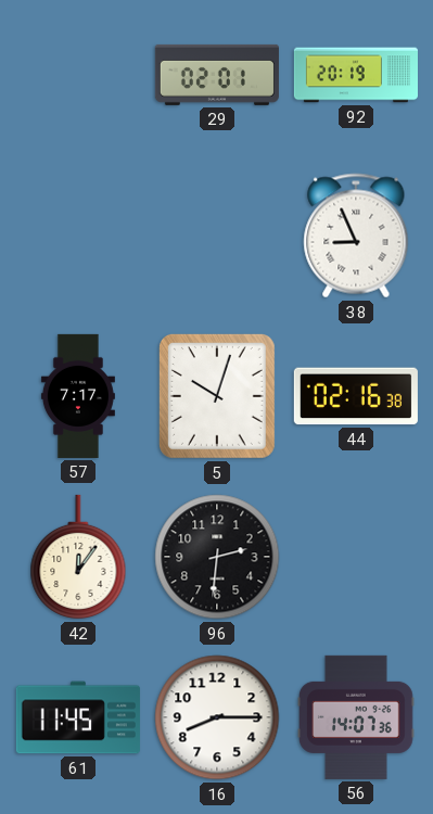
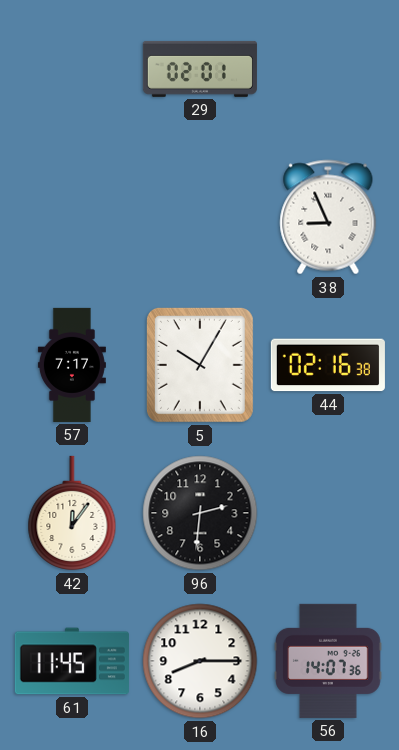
92: 20:19 -> none
5: 10:03 -> 10:05
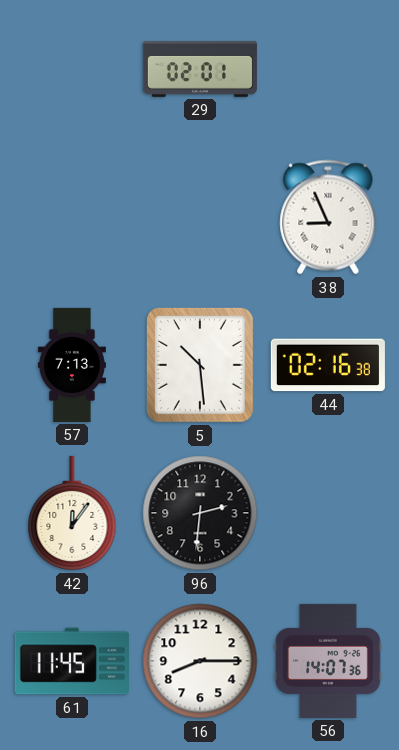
57: 7:17 -> 7:13
5: 10:05 -> 10:29
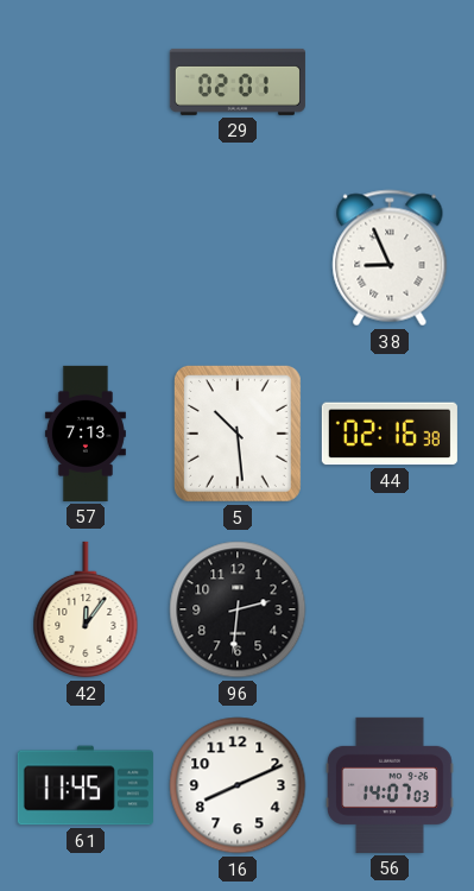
16: 8:15 -> 8:11
56: 14:07:36 -> 14:07:03
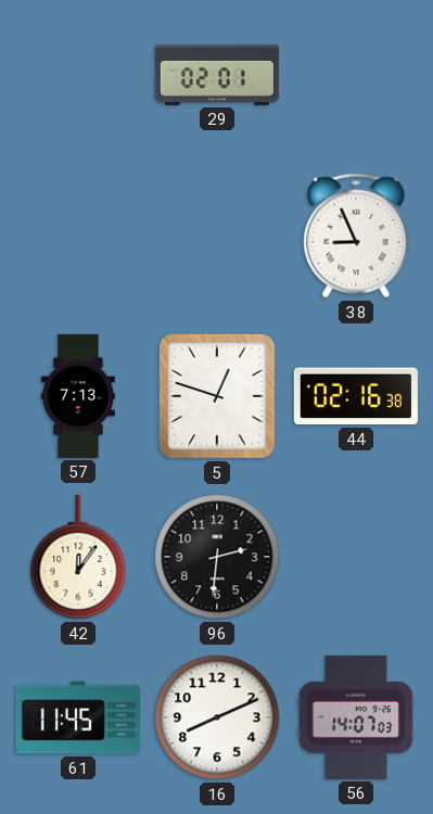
5: 10:29 -> 12:48
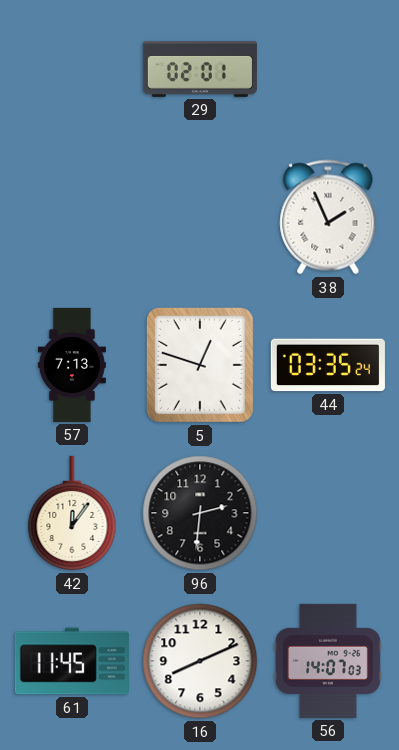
38: 8:56 -> 1:56
44: 02:16 -> 03:35
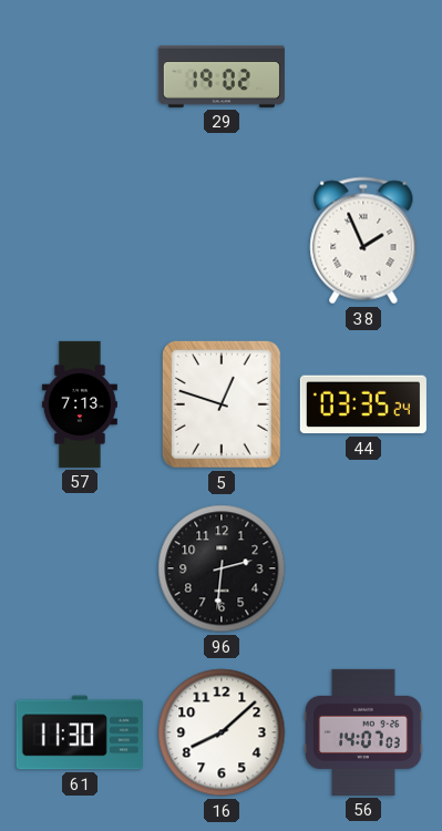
29: 02:01 -> 19:02
42: 12:06 -> none
61: 11:45 -> 11:30
16: 8:11 -> 8:08
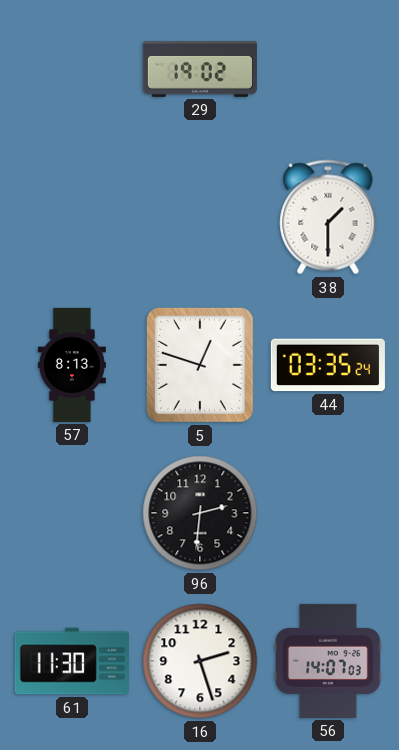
38: 1:56 -> 1:30
57: 7:13 -> 8:13
16: 8:08 -> 2:27
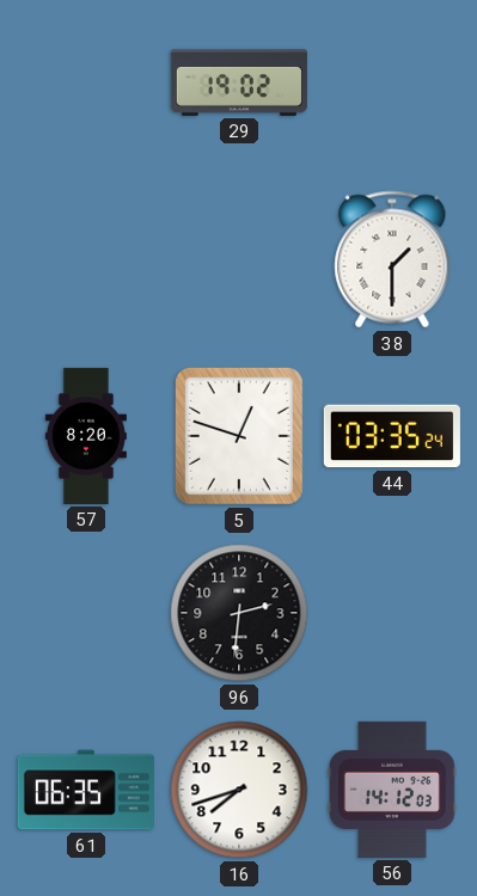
57: 8:13 -> 8:20
61: 11:30 -> 06:35
16: 2:27 -> 7:42
56: 14:07 -> 14:12
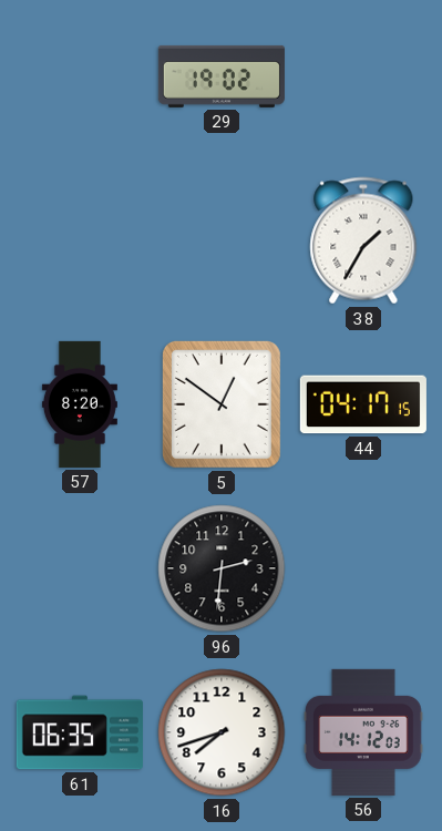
38: 1:30 -> 1:35
5: 12:48 -> 12:51
44: 03:35 -> 04:17
